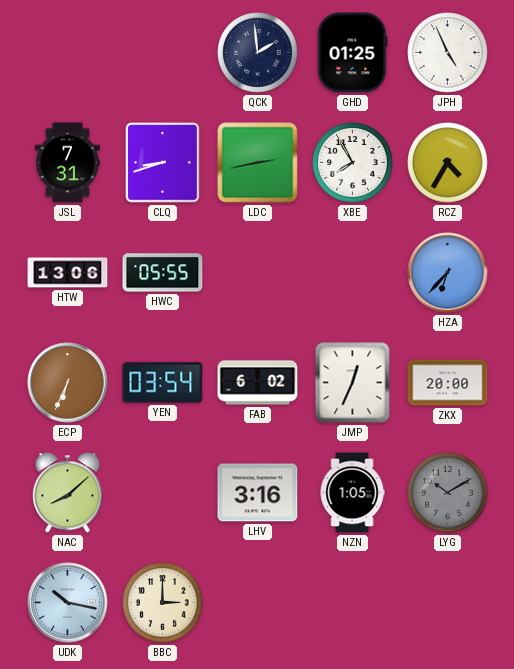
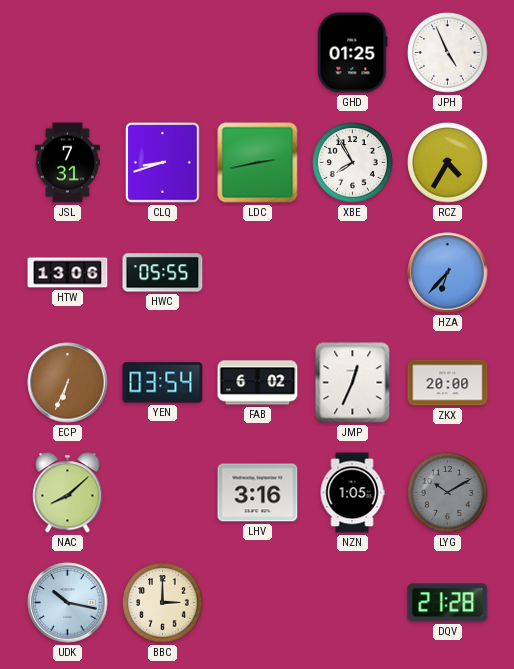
QCK: 1:59 -> none
DQV: none -> 21:28
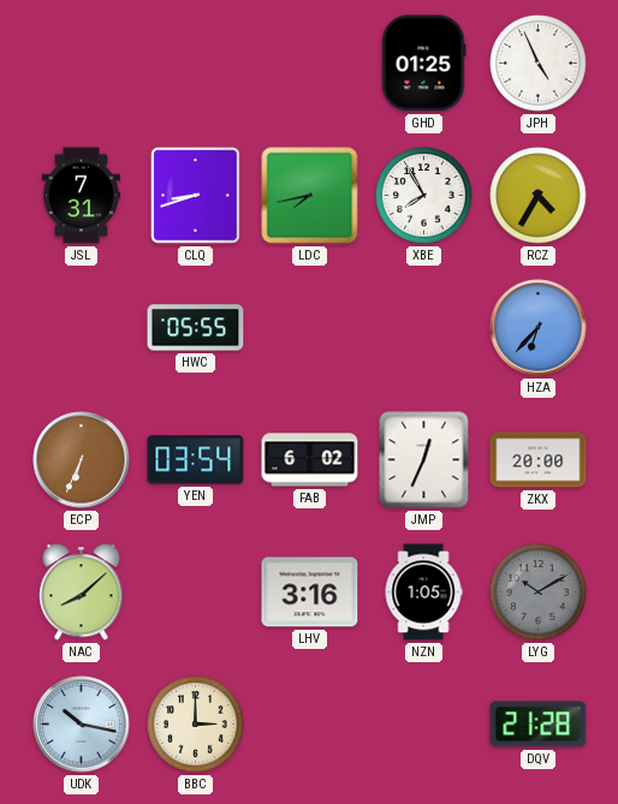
LDC: 2:43 -> 7:43
HTW: 13:06 -> none
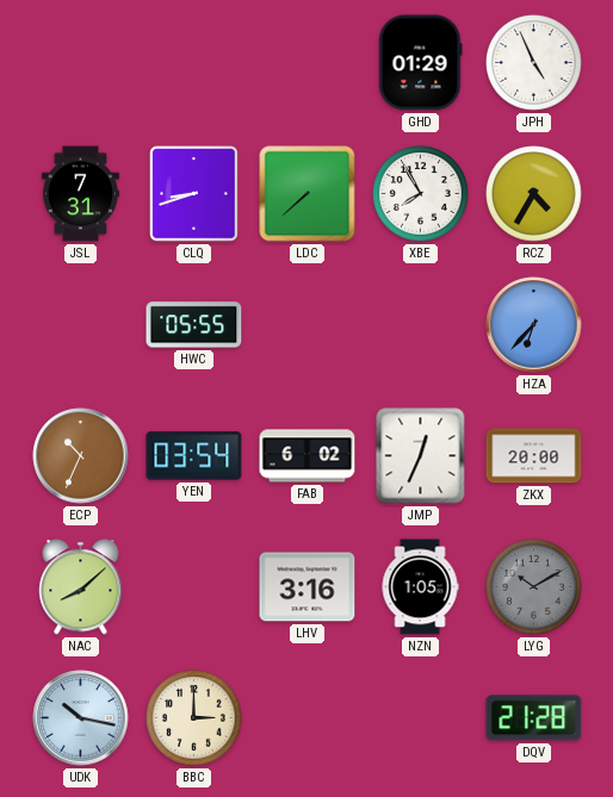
GHD: 01:25 -> 01:29
LDC: 7:43 -> 7:38
ECP: 6:34 -> 10:34
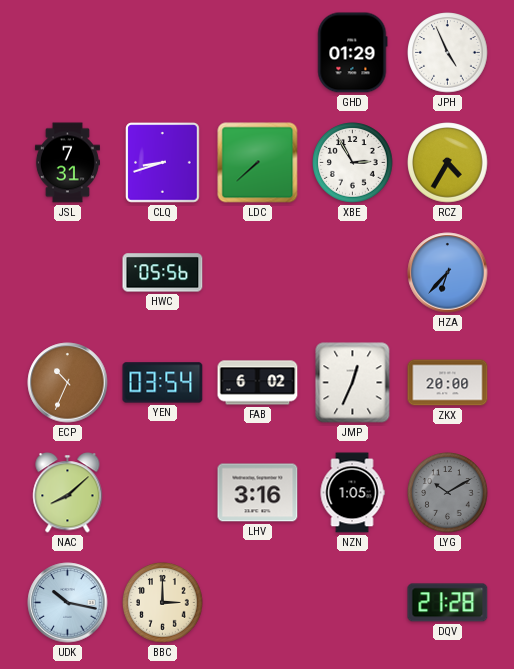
XBE: 7:55 -> 2:55
HWC: 05:55 -> 05:56
